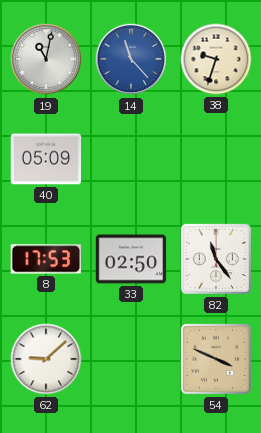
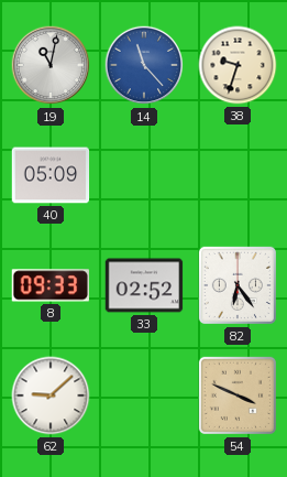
8: 17:53 -> 09:33
33: 02:50 -> 02:52
82: 11:24 -> 6:24
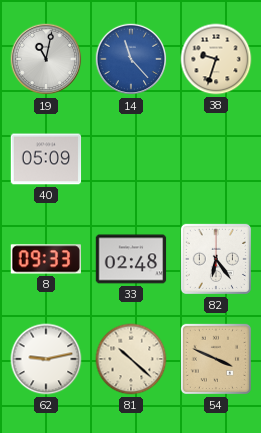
33: 02:52 -> 02:48
62: 9:08 -> 9:13
81: none -> 10:22
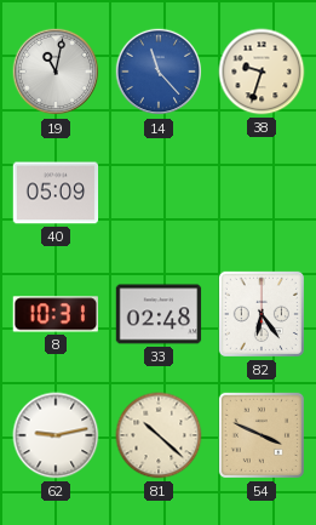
8: 09:33 -> 10:31
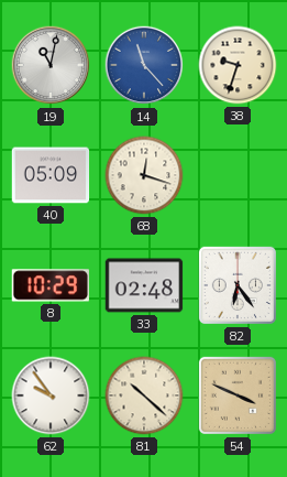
68: none -> 12:18
8: 10:31 -> 10:29
62: 9:13 -> 9:54
